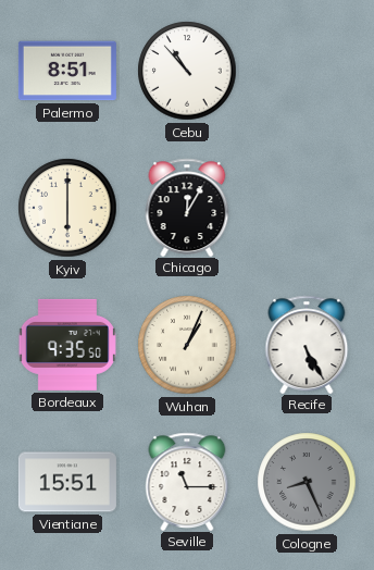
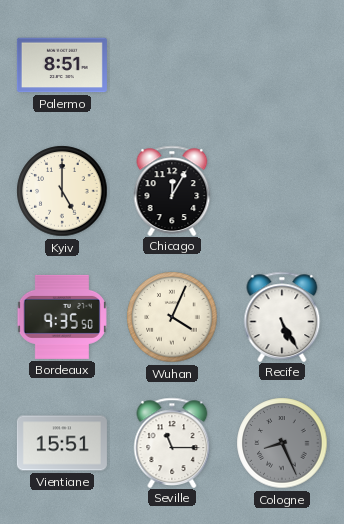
Cebu: 10:53 -> none
Kyiv: 6:00 -> 5:00
Wuhan: 1:04 -> 4:04
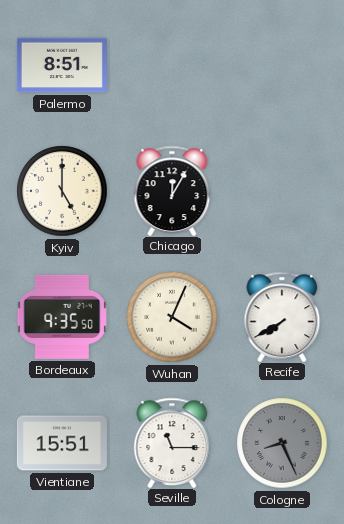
Recife: 5:25 -> 7:40
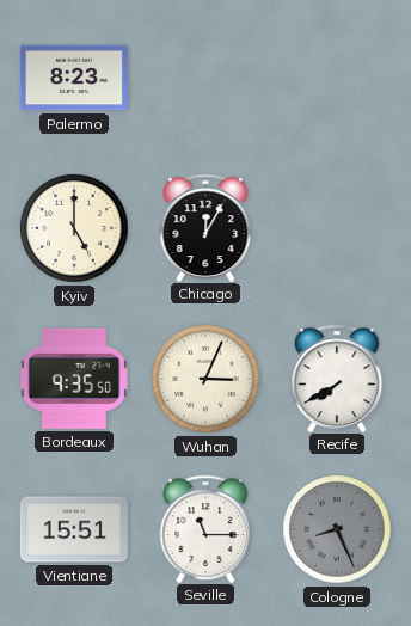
Palermo: 8:51 -> 8:23
Wuhan: 4:04 -> 3:04
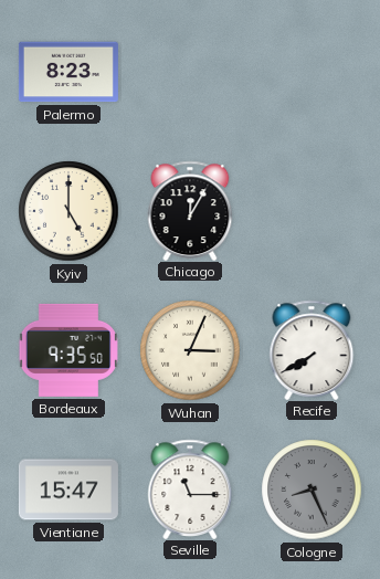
Vientiane: 15:51 -> 15:47
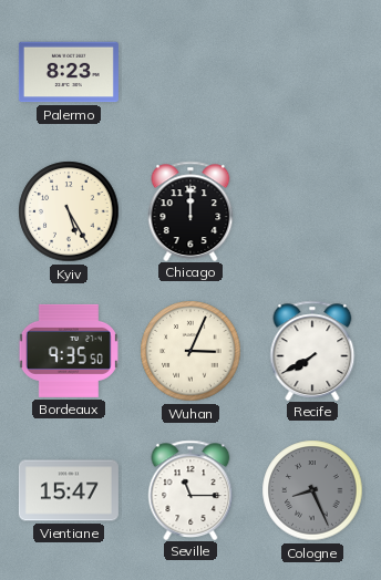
Kyiv: 5:00 -> 5:25
Chicago: 12:05 -> 12:00
